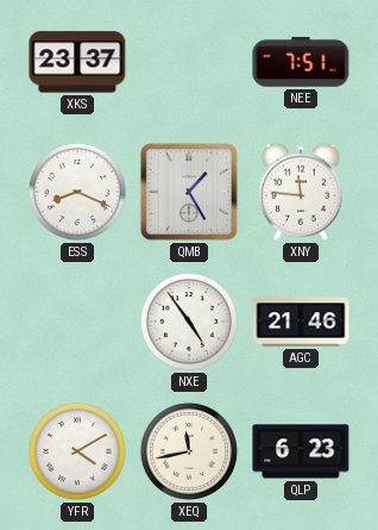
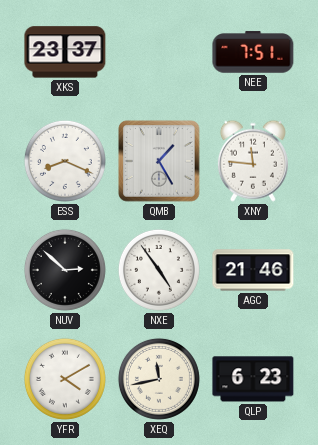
NUV: none -> 2:52
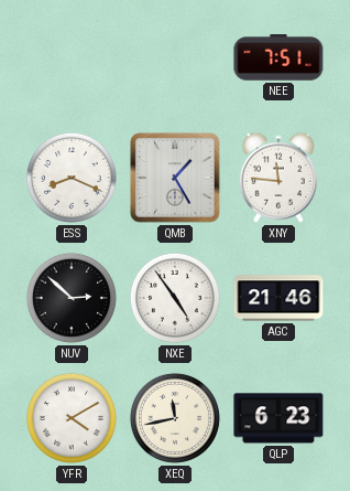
XKS: 23:37 -> none
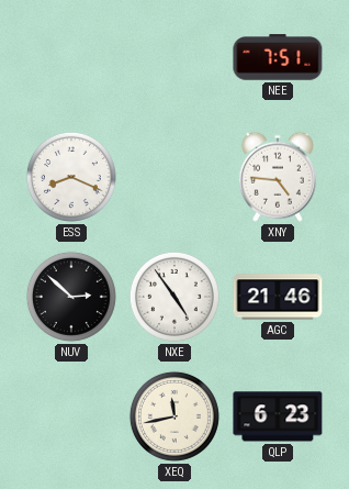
QMB: 1:25 -> none
XNY: 11:46 -> 4:46
YFR: 4:10 -> none
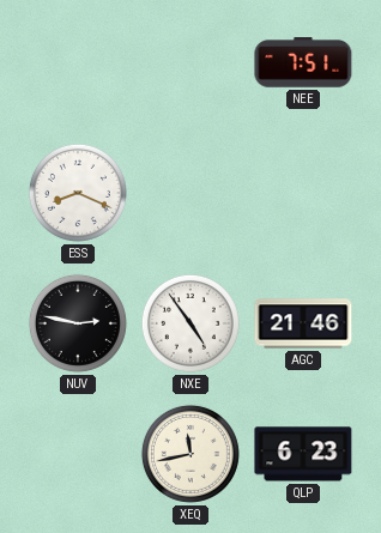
XNY: 4:46 -> none
NUV: 2:52 -> 2:47
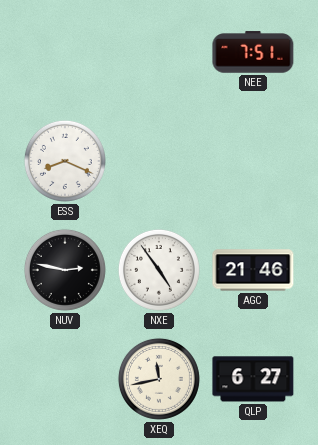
QLP: 6:23 -> 6:27
